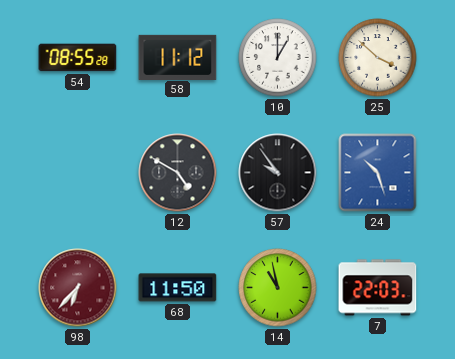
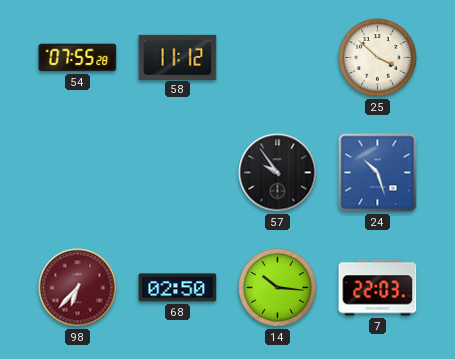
54: 08:55 -> 07:55
10: 1:00 -> none
12: 4:50 -> none
68: 11:50 -> 02:50
14: 10:58 -> 10:16
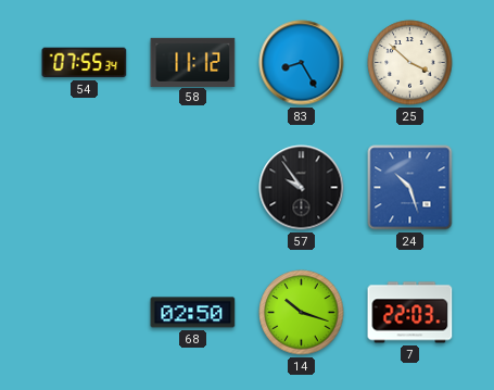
54: 07:55:28 -> 07:55:34
83: none -> 8:25
98: 6:37 -> none
14: 10:16 -> 10:18
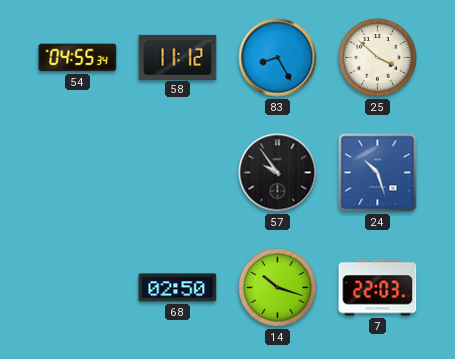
54: 07:55 -> 04:55
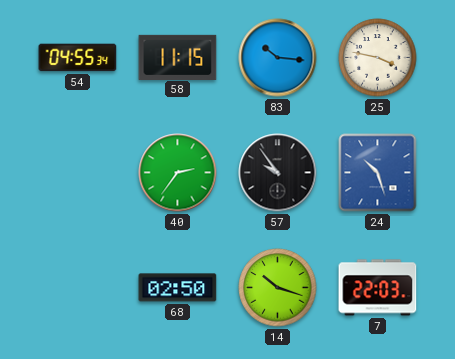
58: 11:12 -> 11:15
83: 8:25 -> 10:16
25: 3:52 -> 3:47
40: none -> 2:36
